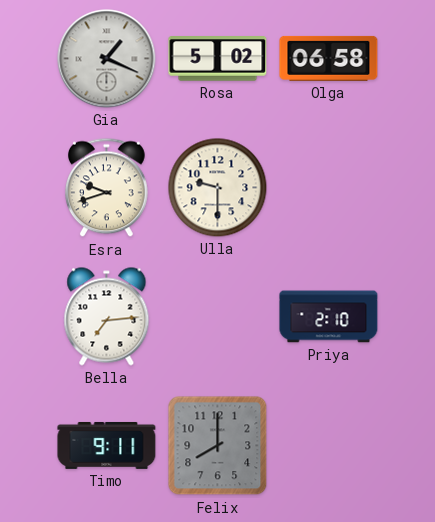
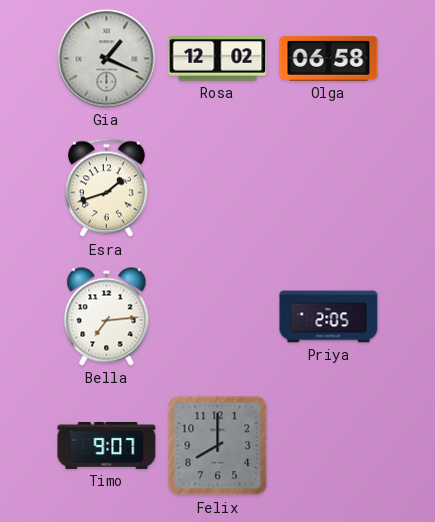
Rosa: 5:02 -> 12:02
Esra: 9:42 -> 1:42
Ulla: 9:30 -> none
Priya: 2:10 -> 2:05
Timo: 9:11 -> 9:07
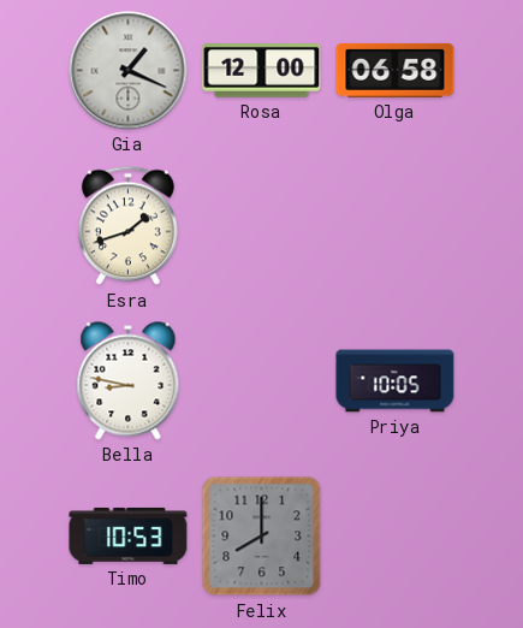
Rosa: 12:02 -> 12:00
Bella: 7:14 -> 8:47
Priya: 2:05 -> 10:05
Timo: 9:07 -> 10:53
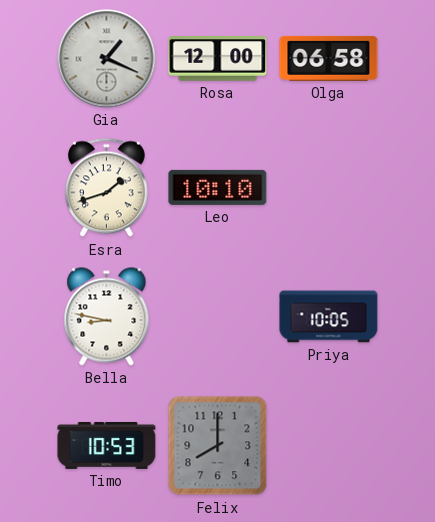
Leo: none -> 10:10
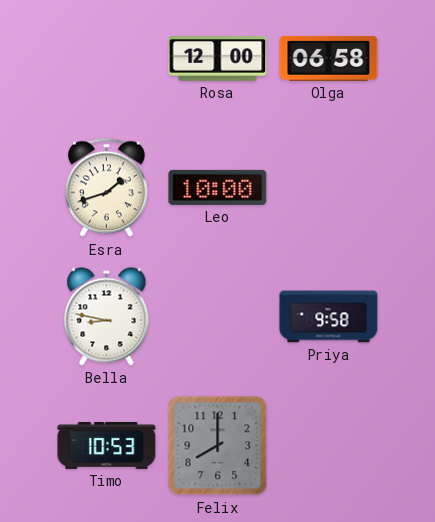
Gia: 1:19 -> none
Leo: 10:10 -> 10:00
Priya: 10:05 -> 9:58
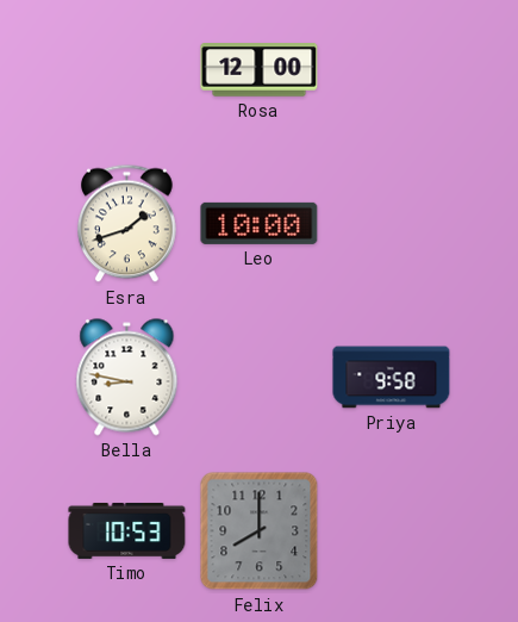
Olga: 06:58 -> none
